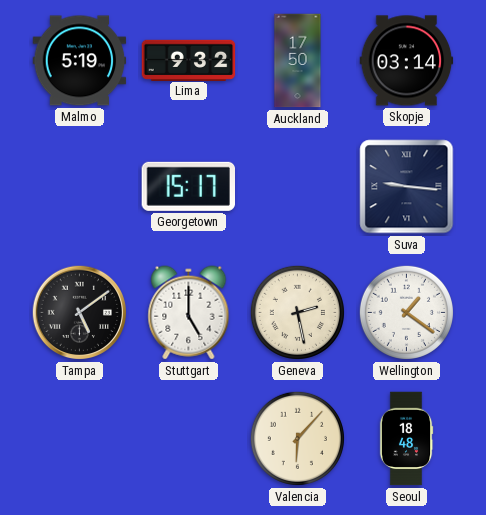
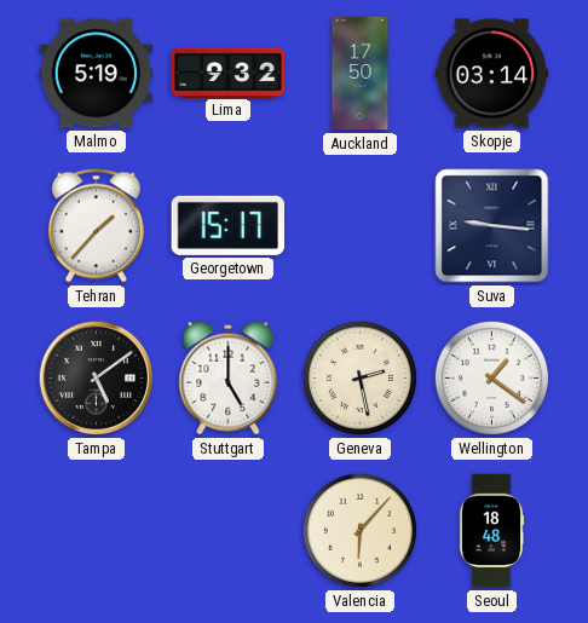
Tehran: none -> 1:37
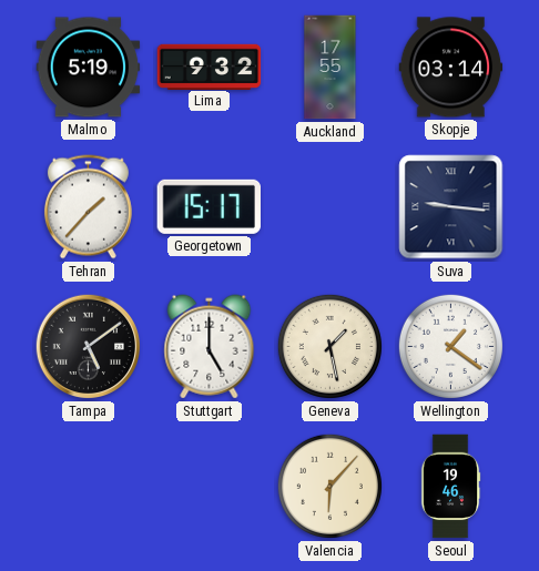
Auckland: 17:50 -> 17:55
Geneva: 2:28 -> 1:28
Seoul: 18:48 -> 19:46
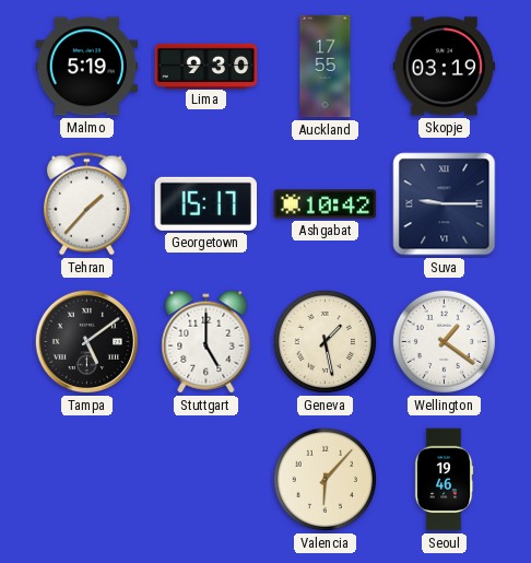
Lima: 9:32 -> 9:30
Skopje: 03:14 -> 03:19
Ashgabat: none -> 10:42
Suva: 9:16 -> 9:15
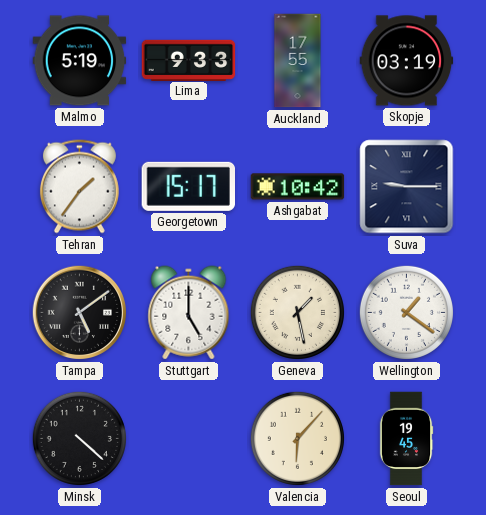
Lima: 9:30 -> 9:33
Tehran: 1:37 -> 1:36
Minsk: none -> 4:22
Seoul: 19:46 -> 19:45
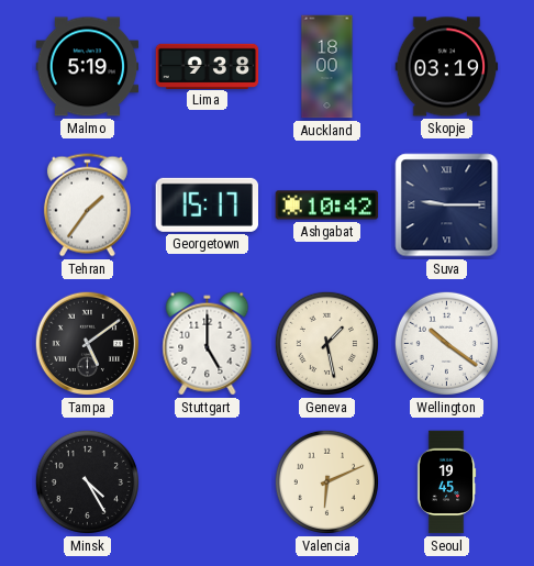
Lima: 9:33 -> 9:38
Auckland: 17:55 -> 18:00
Wellington: 1:21 -> 10:21
Minsk: 4:22 -> 4:25
Valencia: 6:07 -> 6:11
